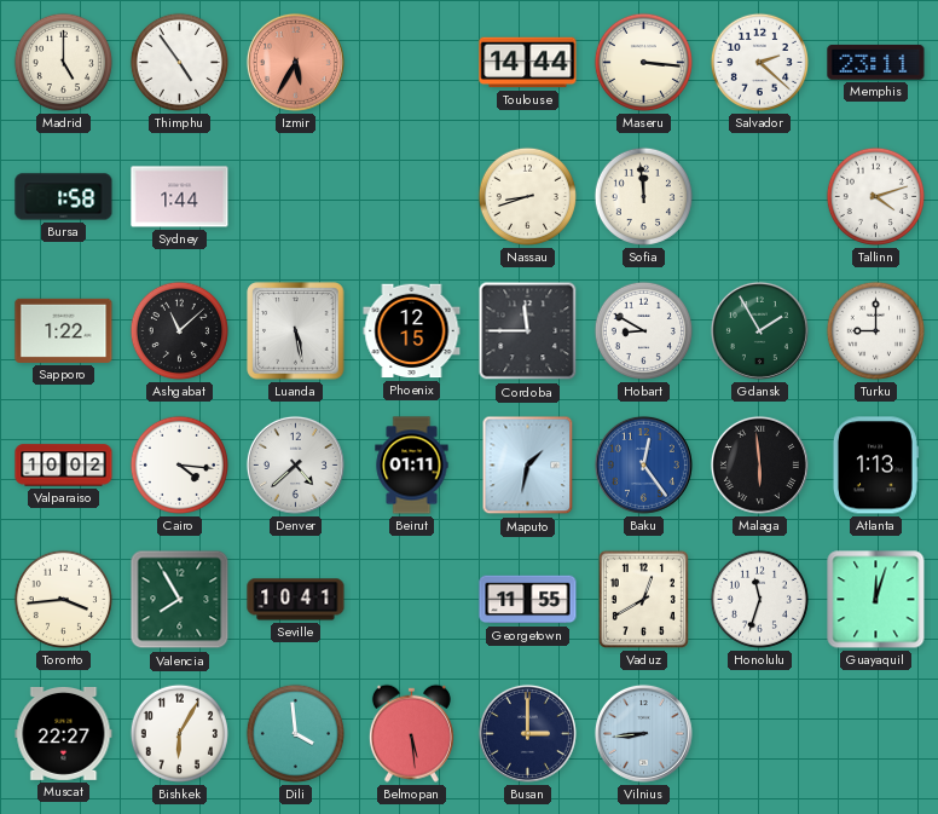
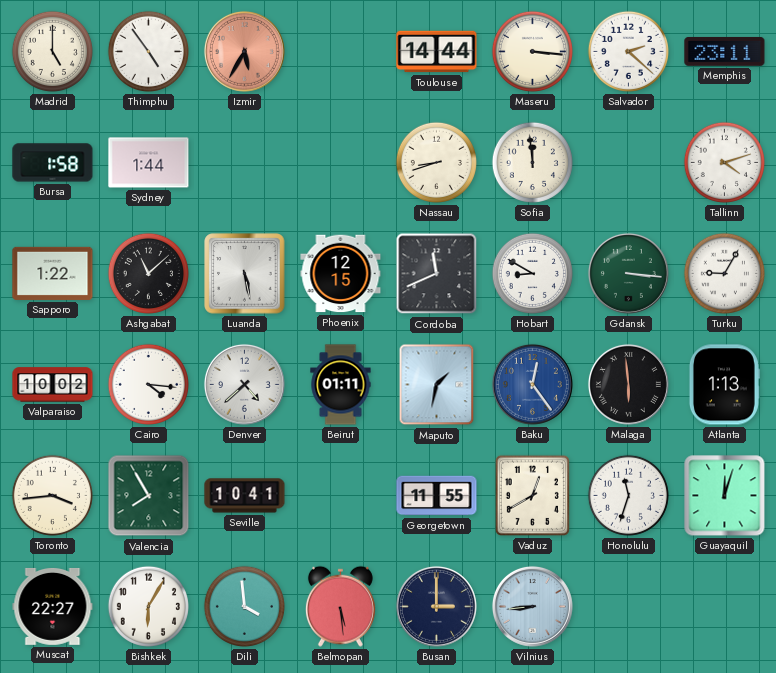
Cordoba: 11:45 -> 11:41
Gdansk: 1:55 -> 3:16
Turku: 9:00 -> 9:05
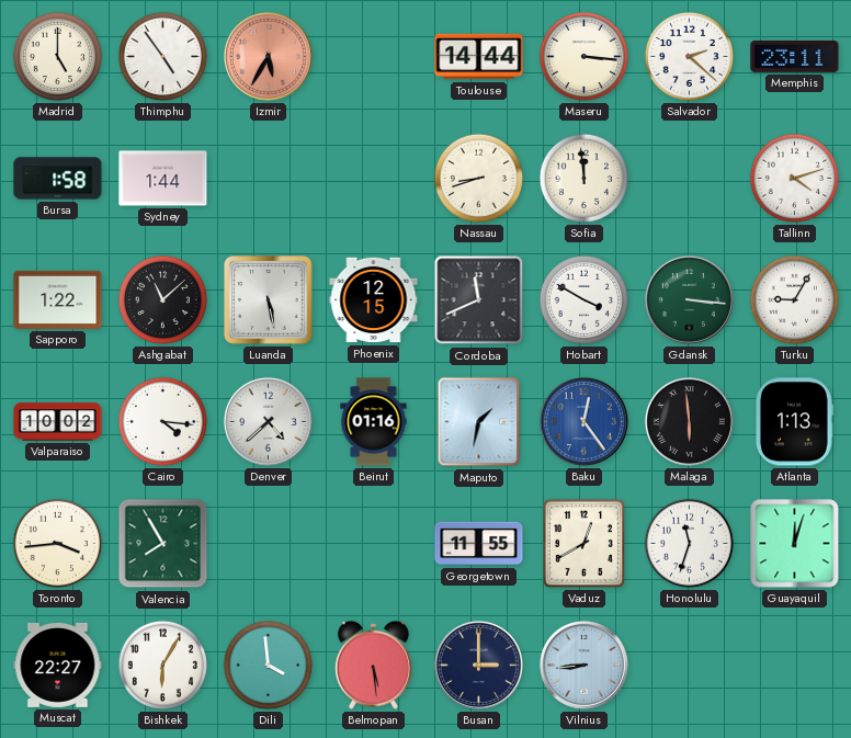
Hobart: 8:50 -> 3:50
Beirut: 01:11 -> 01:16
Seville: 10:41 -> none
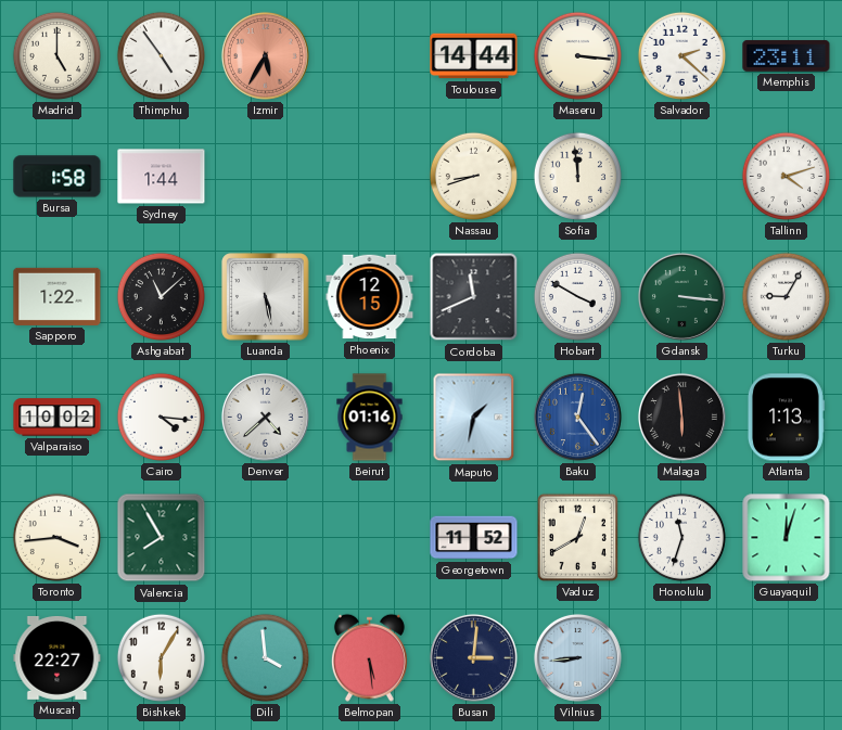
Georgetown: 11:55 -> 11:52
Busan: 3:00 -> 3:01
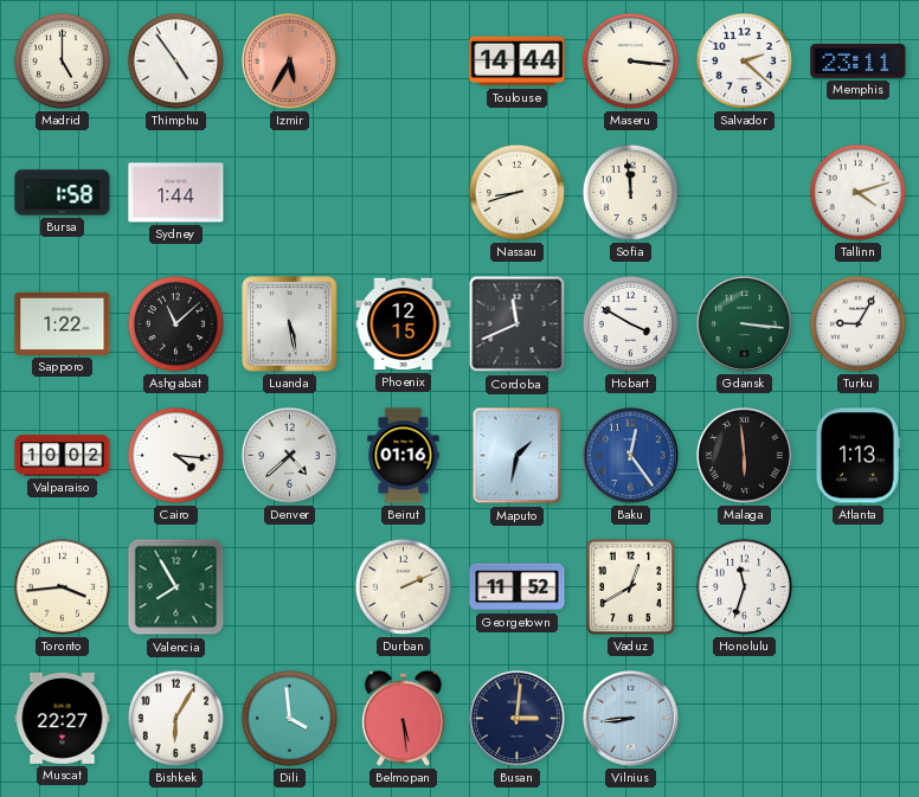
Durban: none -> 2:11
Guayaquil: 12:03 -> none
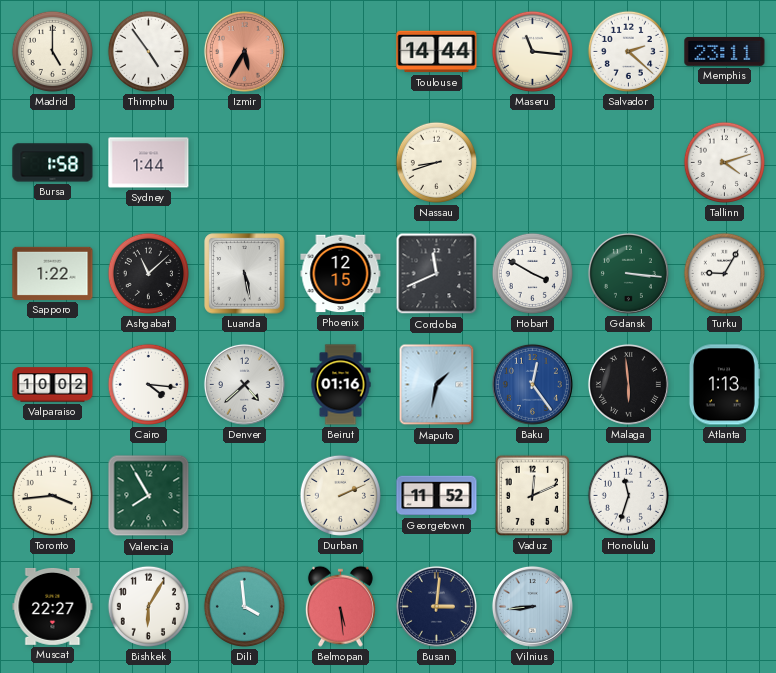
Maseru: 3:16 -> 11:16
Sofia: 11:59 -> none
Vaduz: 12:40 -> 12:11
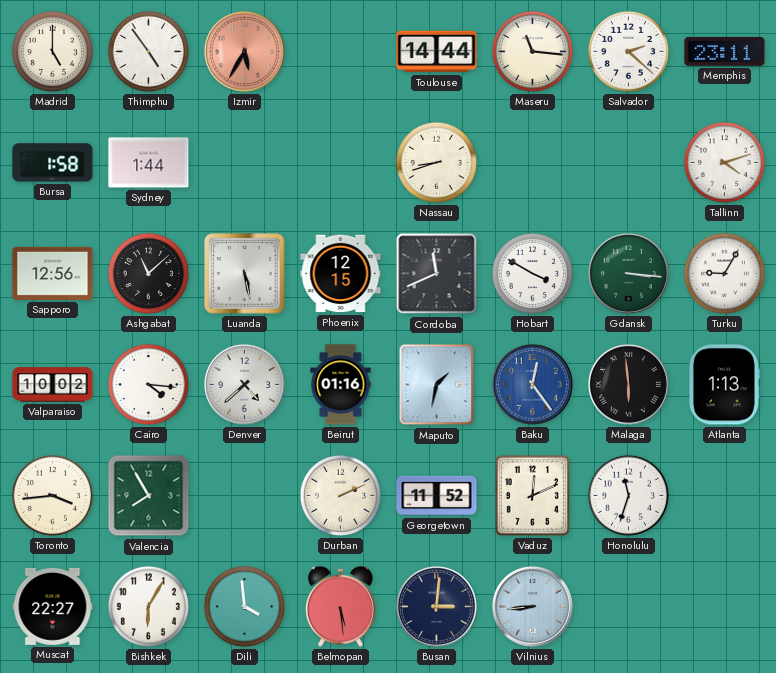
Sapporo: 1:22 -> 12:56
